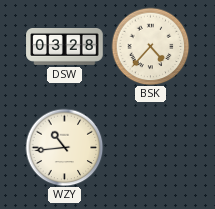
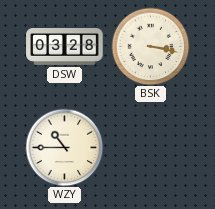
BSK: 4:37 -> 3:17
WZY: 10:44 -> 10:45
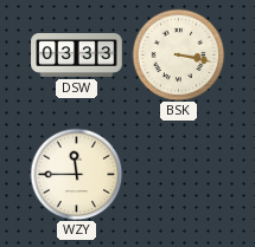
DSW: 03:28 -> 03:33
WZY: 10:45 -> 11:45
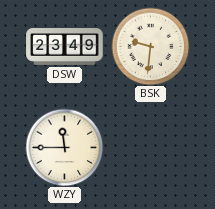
DSW: 03:33 -> 23:49
BSK: 3:17 -> 9:31
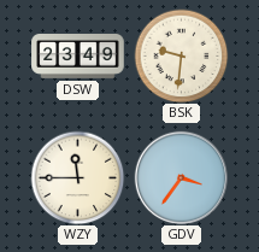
GDV: none -> 3:36
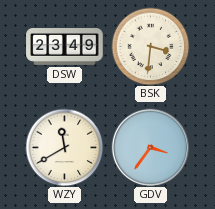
BSK: 9:31 -> 3:31
WZY: 11:45 -> 11:40
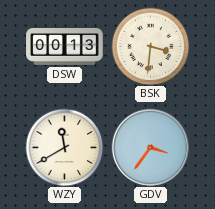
DSW: 23:49 -> 00:13
